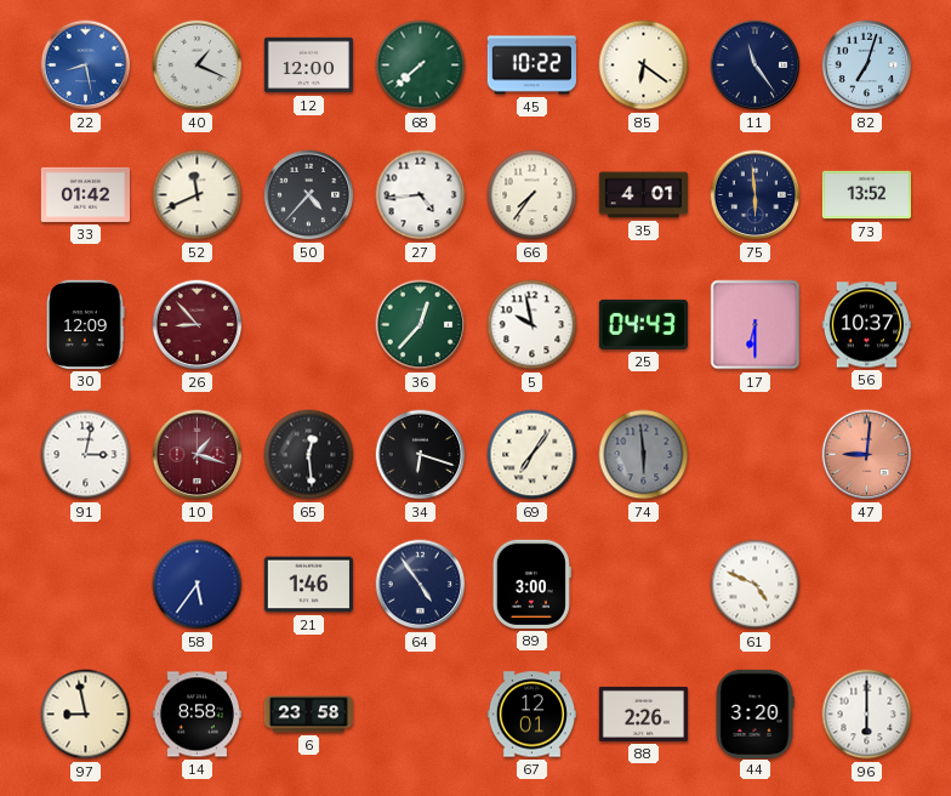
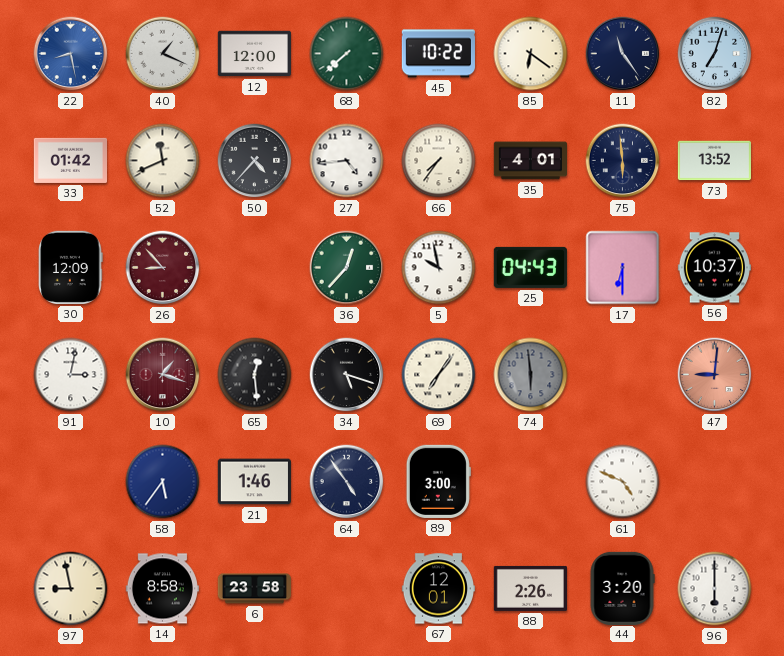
34: 6:18 -> 5:18
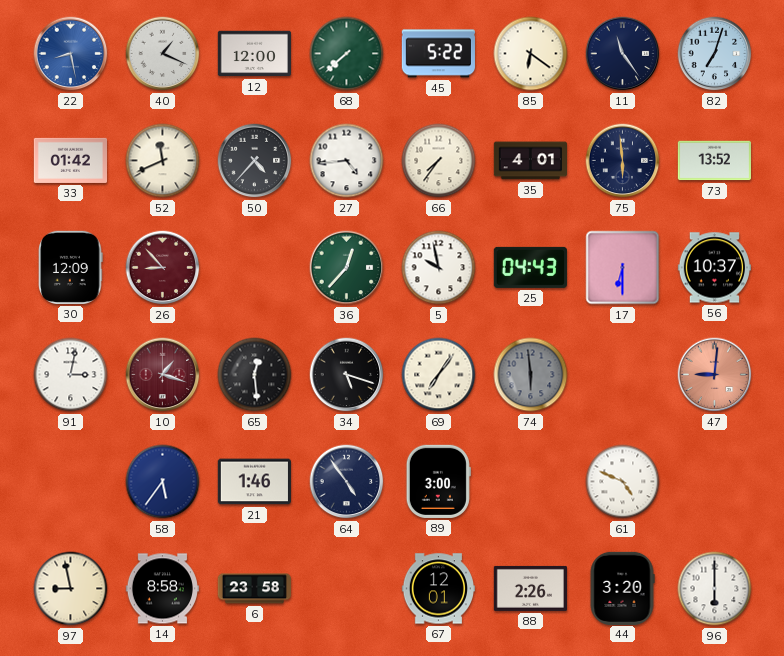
45: 10:22 -> 5:22
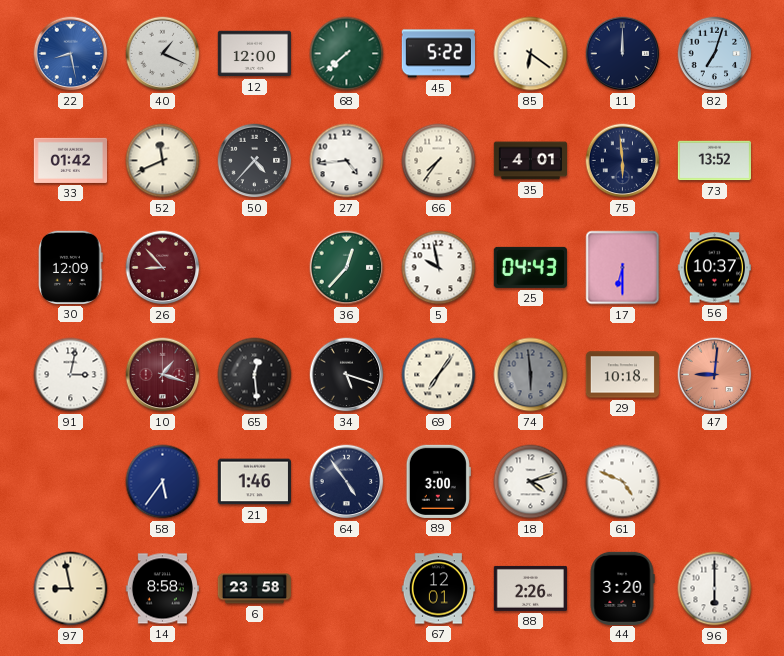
11: 11:24 -> 12:00
29: none -> 10:18
18: none -> 4:12
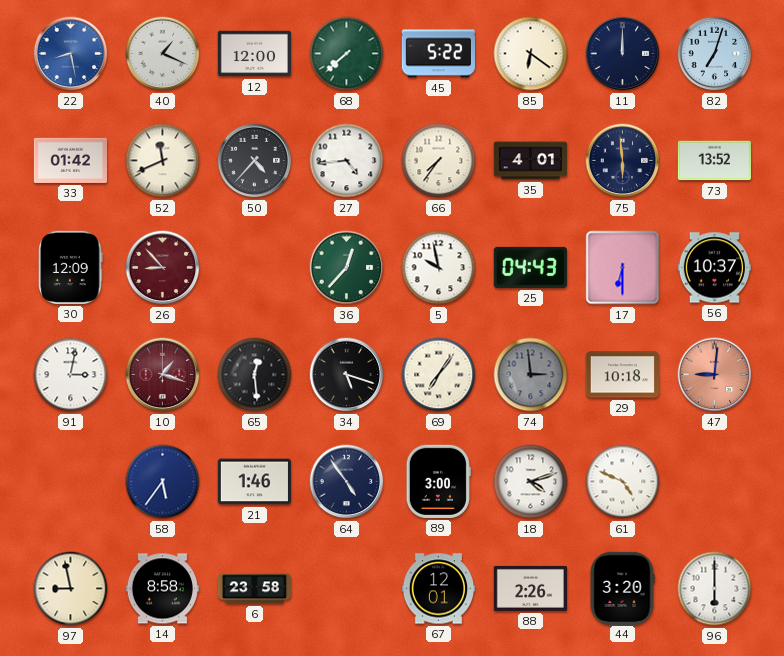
74: 5:59 -> 2:59
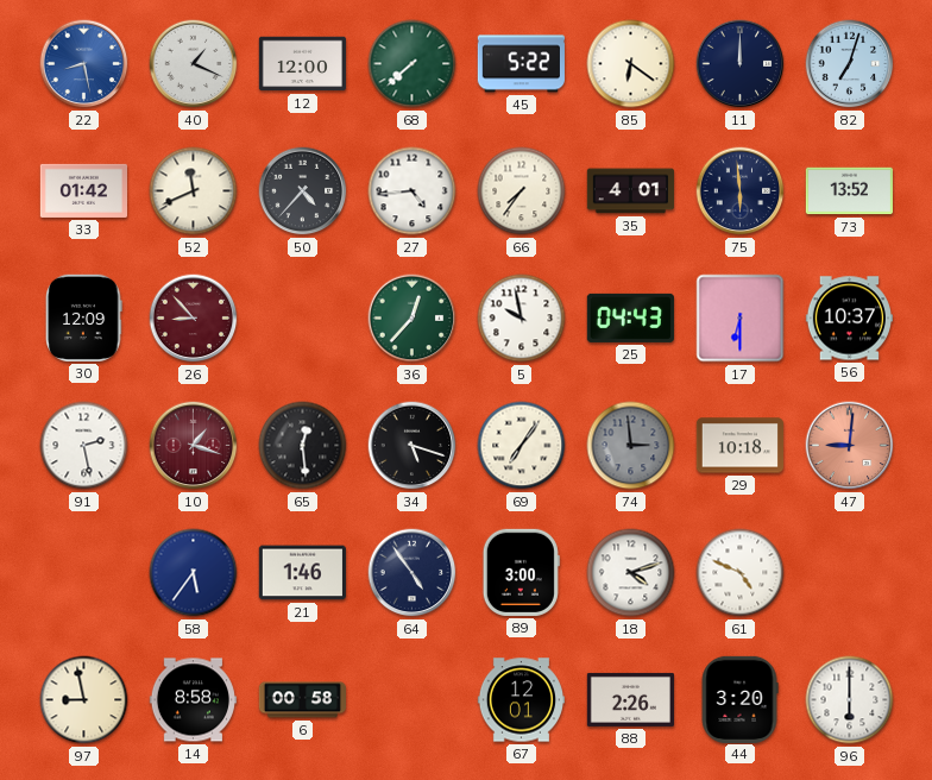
91: 3:02 -> 2:28
6: 23:58 -> 00:58
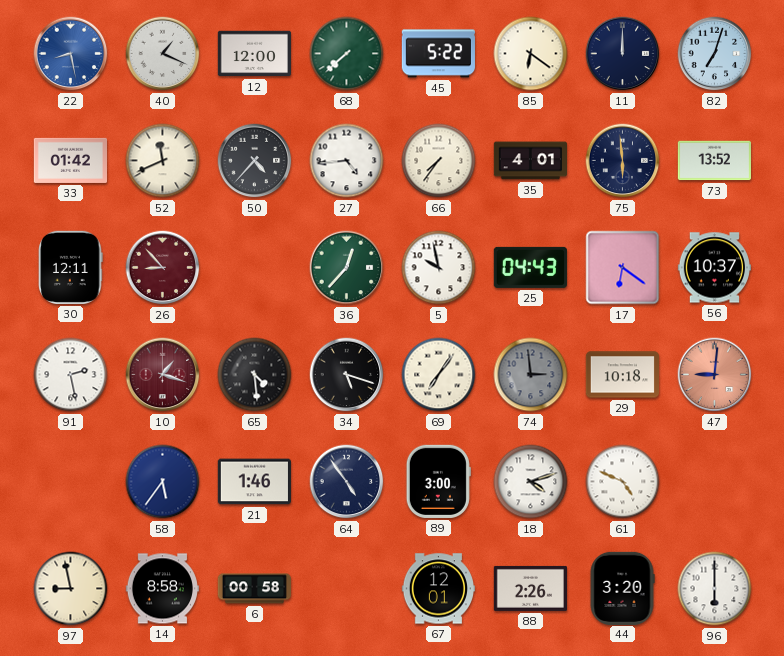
30: 12:09 -> 12:11
17: 6:30 -> 6:21
65: 12:29 -> 4:29
